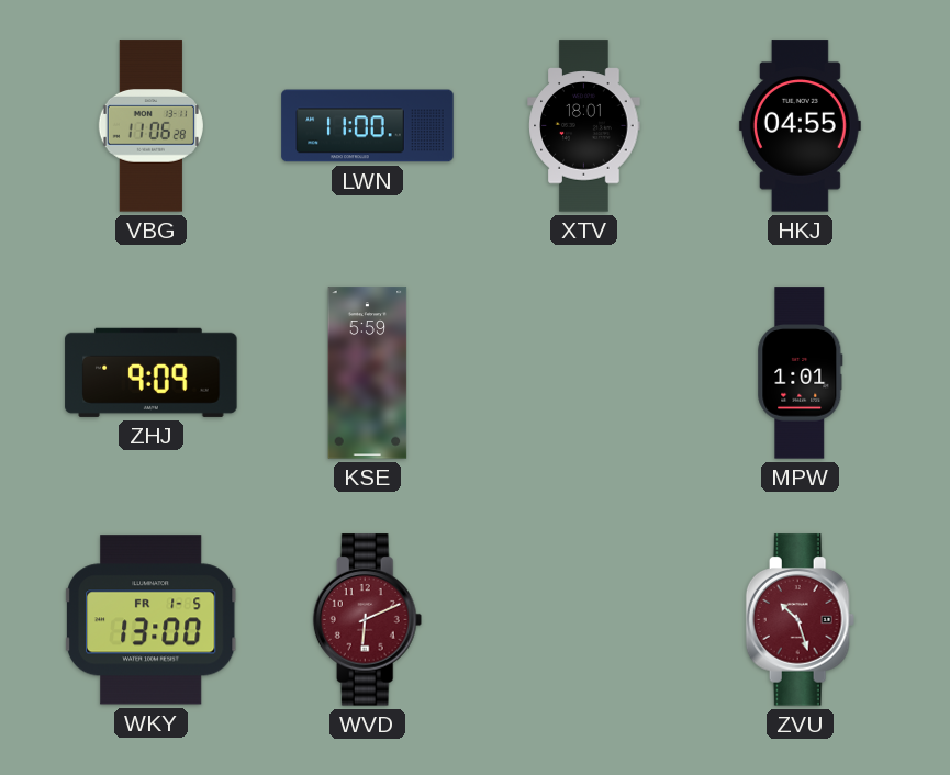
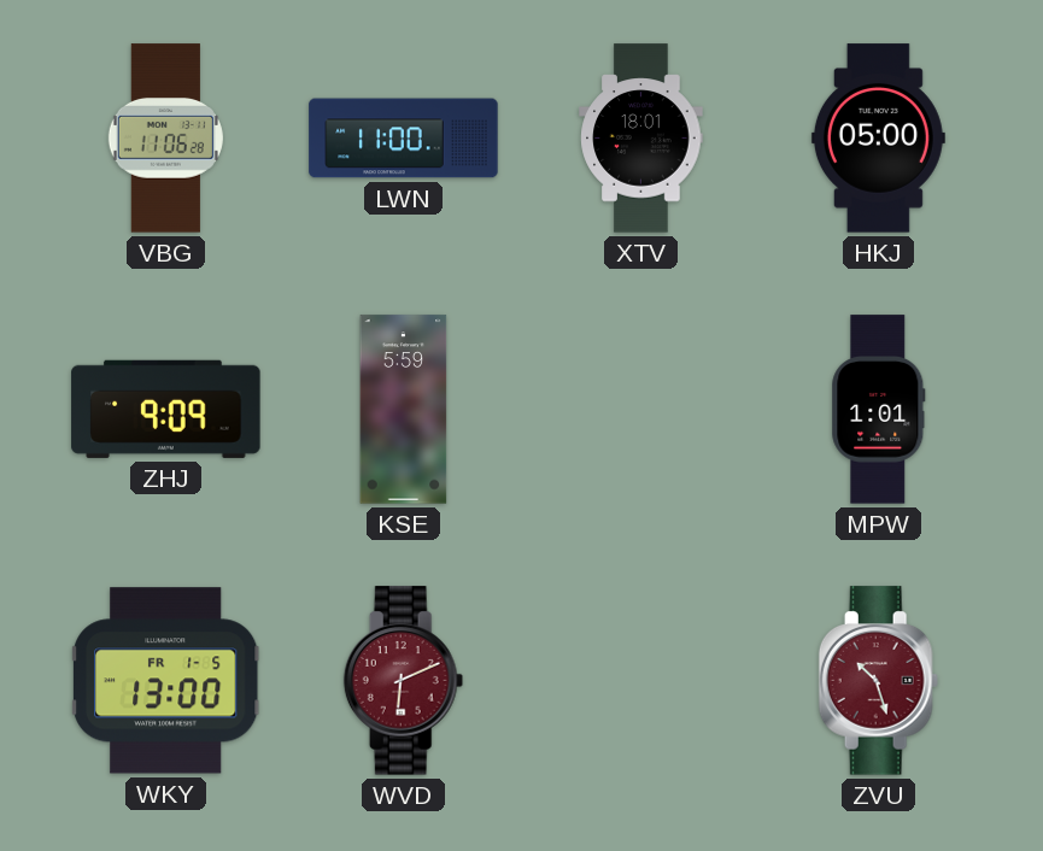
HKJ: 04:55 -> 05:00
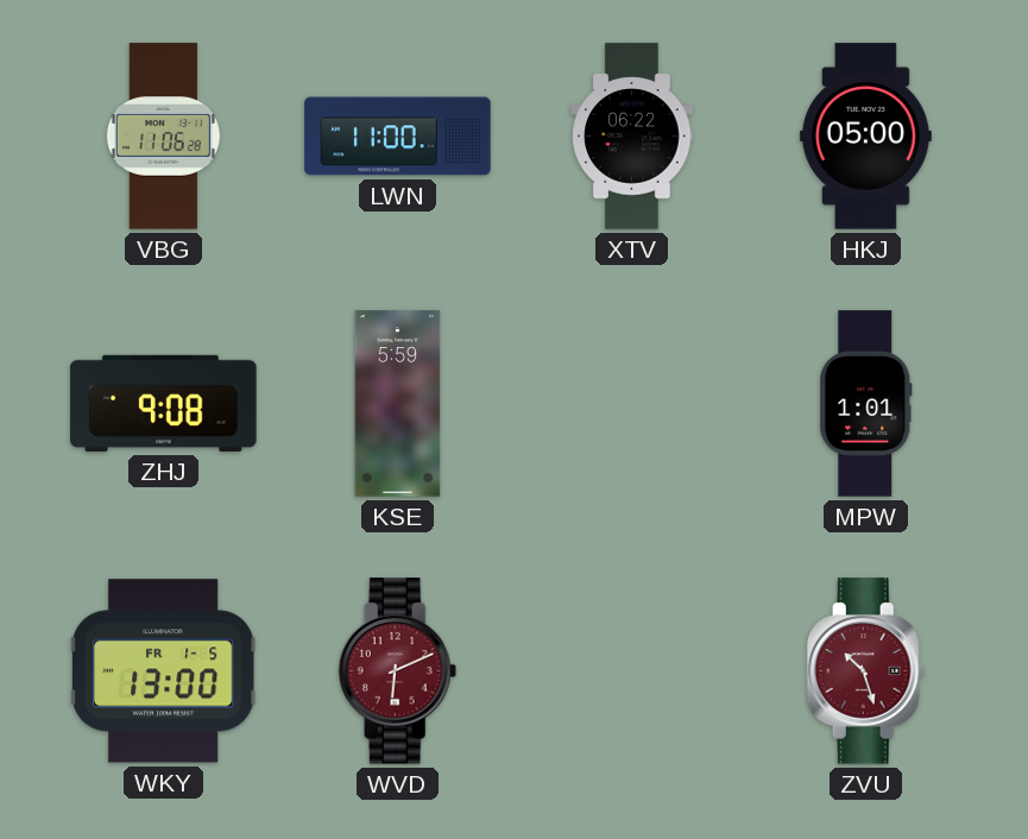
XTV: 18:01 -> 06:22
ZHJ: 9:09 -> 9:08
